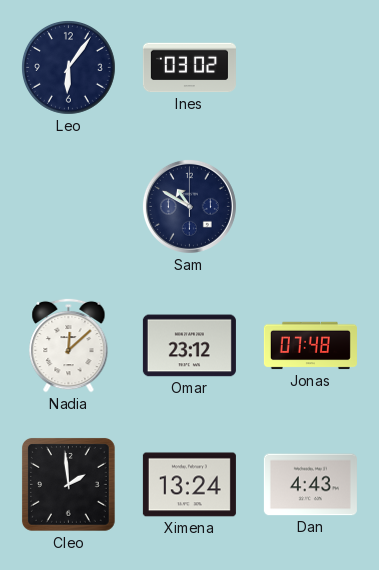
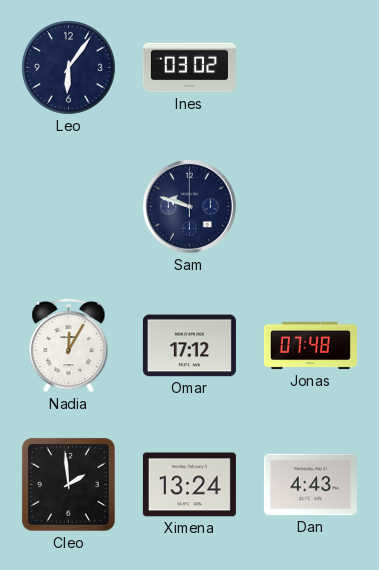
Sam: 10:50 -> 9:48
Nadia: 12:08 -> 12:05
Omar: 23:12 -> 17:12
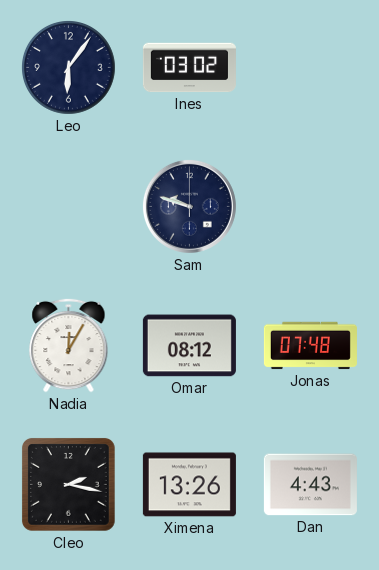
Omar: 17:12 -> 08:12
Cleo: 1:59 -> 2:17
Ximena: 13:24 -> 13:26
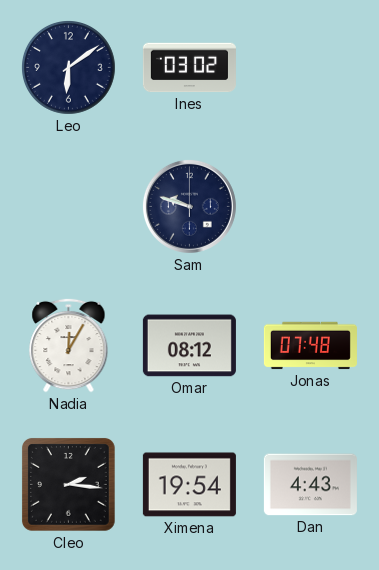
Leo: 6:06 -> 6:09
Cleo: 2:17 -> 2:16
Ximena: 13:26 -> 19:54
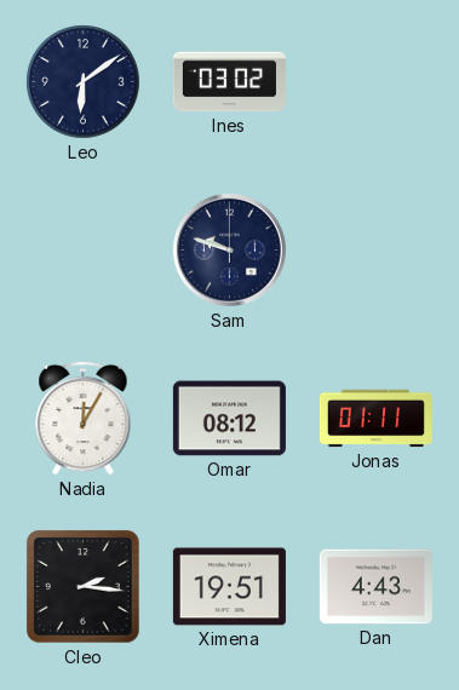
Jonas: 07:48 -> 01:11
Ximena: 19:54 -> 19:51
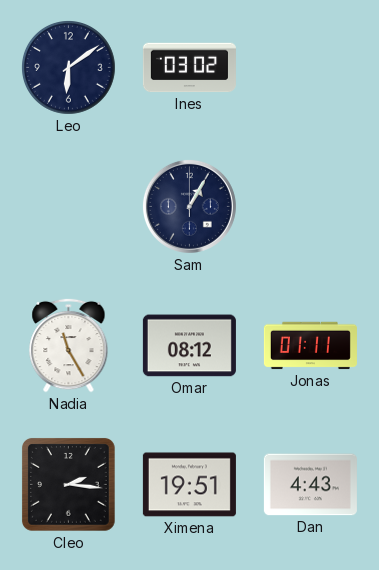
Sam: 9:48 -> 1:05
Nadia: 12:05 -> 11:25
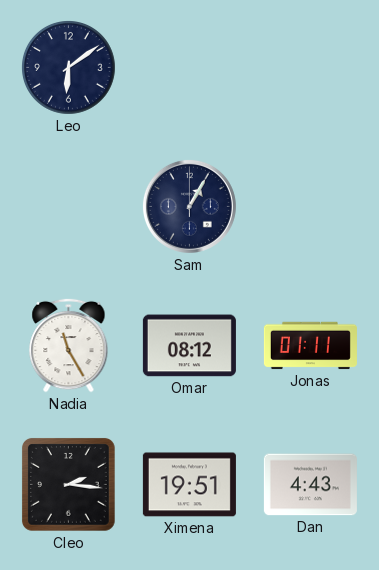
Ines: 03:02 -> none
